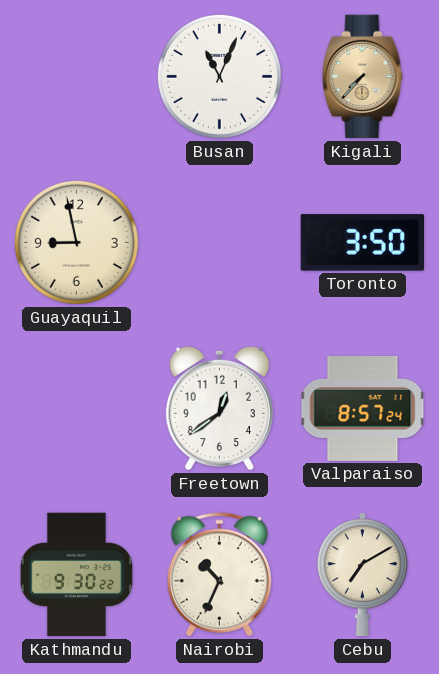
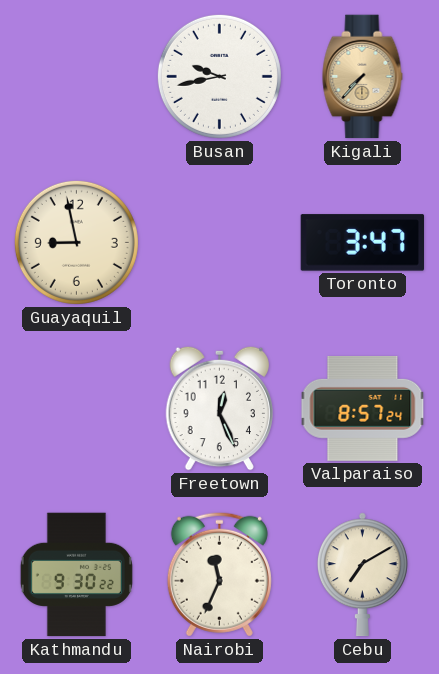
Busan: 11:04 -> 9:43
Toronto: 3:50 -> 3:47
Freetown: 12:39 -> 12:26
Nairobi: 10:34 -> 11:34
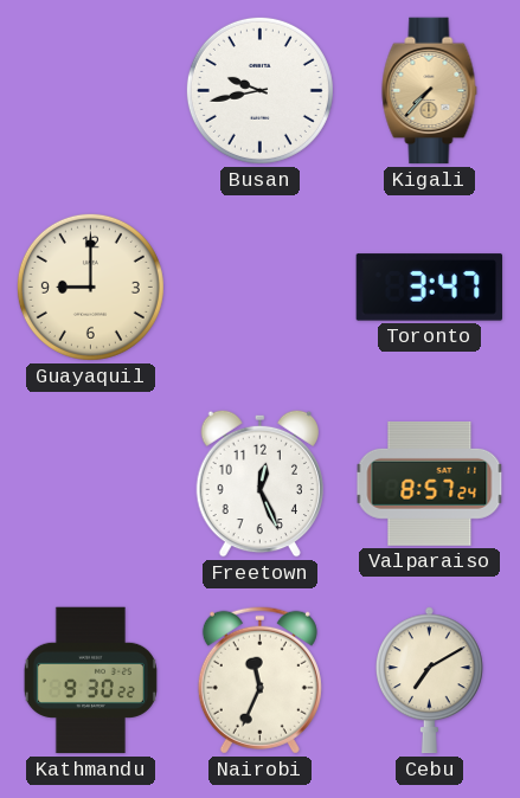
Guayaquil: 8:58 -> 9:00
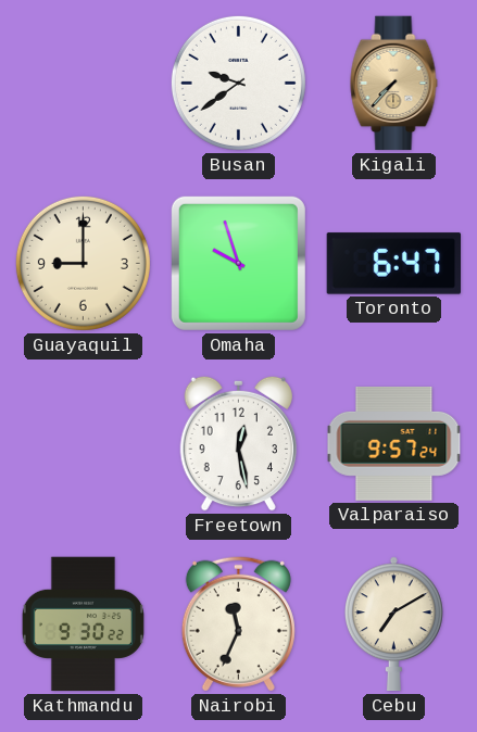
Busan: 9:43 -> 9:39
Omaha: none -> 9:57
Toronto: 3:47 -> 6:47
Freetown: 12:26 -> 12:28
Valparaiso: 8:57 -> 9:57
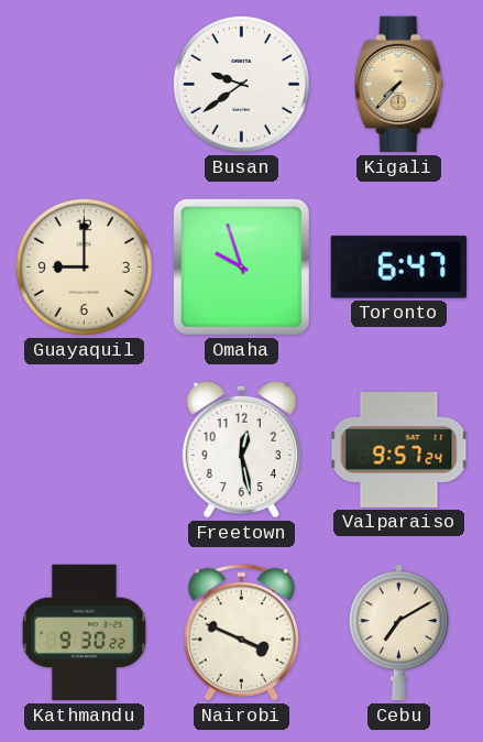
Nairobi: 11:34 -> 3:49
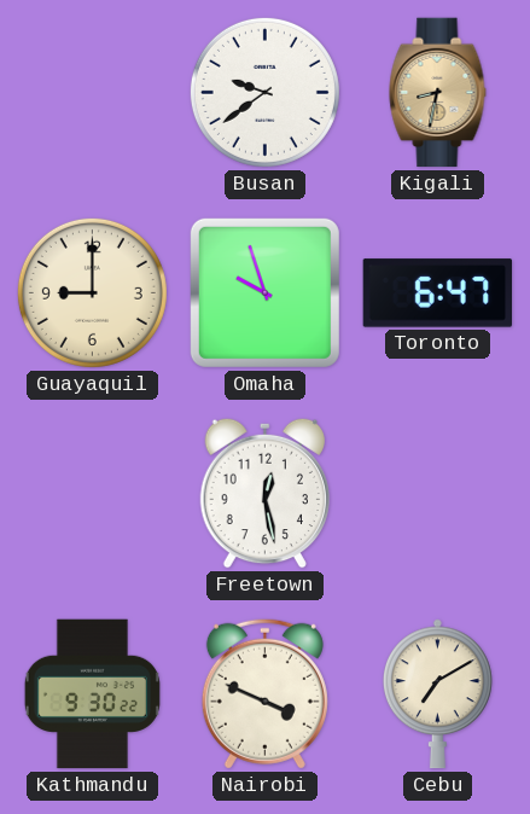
Kigali: 7:37 -> 8:32
Valparaiso: 9:57 -> none
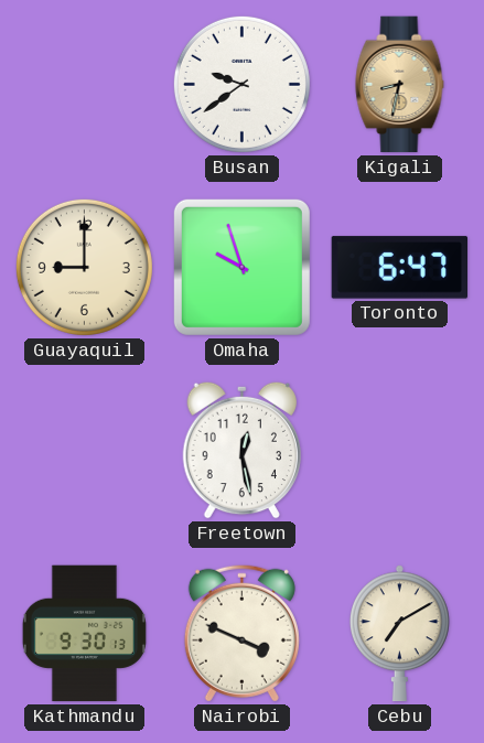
Kathmandu: 9:30:22 -> 9:30:13
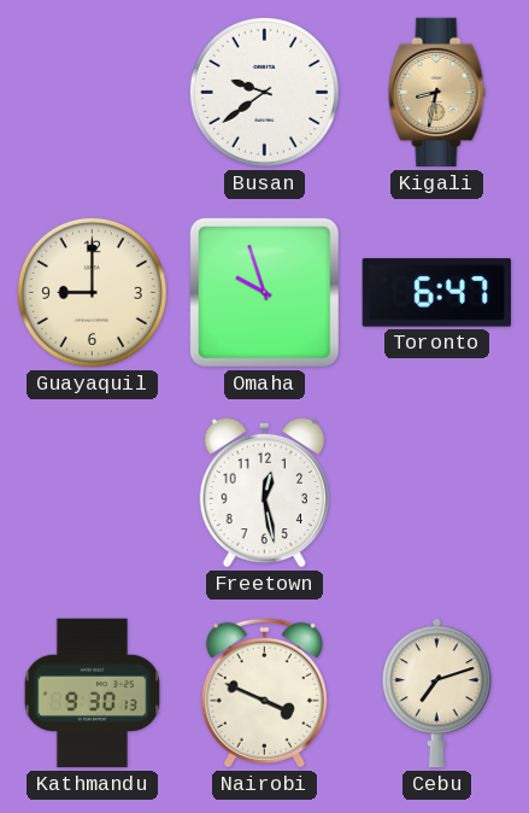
Cebu: 7:10 -> 7:12
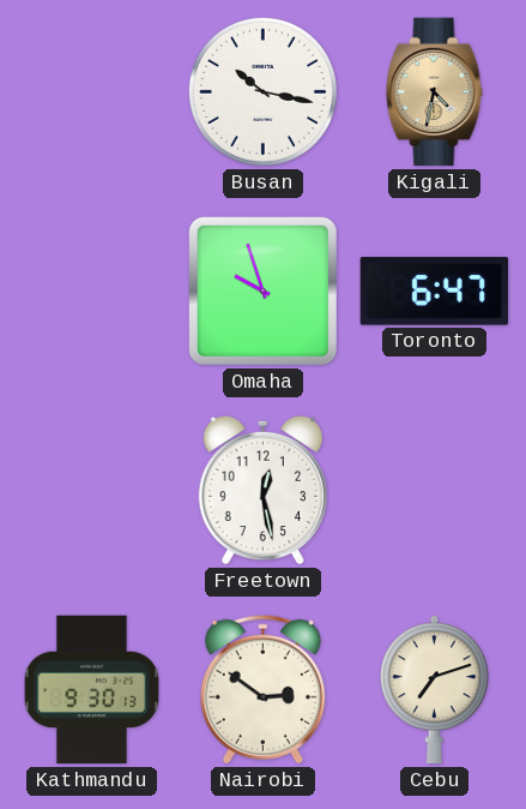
Busan: 9:39 -> 10:17
Kigali: 8:32 -> 4:32
Guayaquil: 9:00 -> none
Nairobi: 3:49 -> 2:51
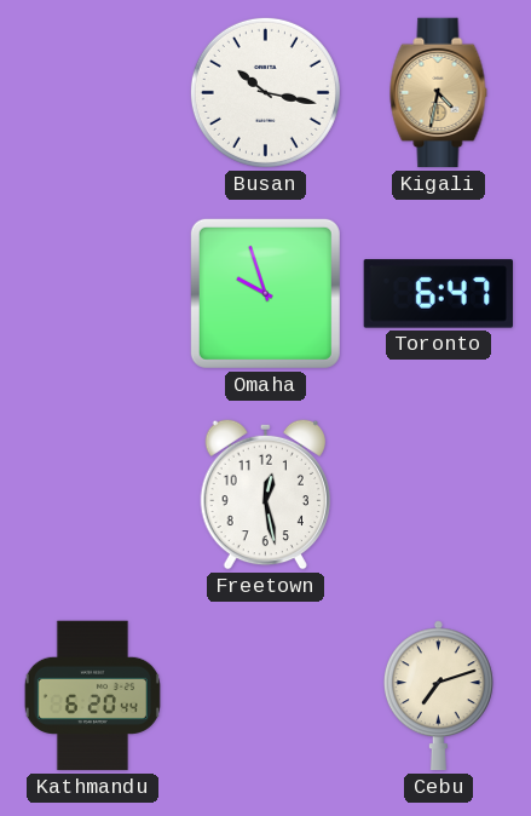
Kathmandu: 9:30 -> 6:20
Nairobi: 2:51 -> none
